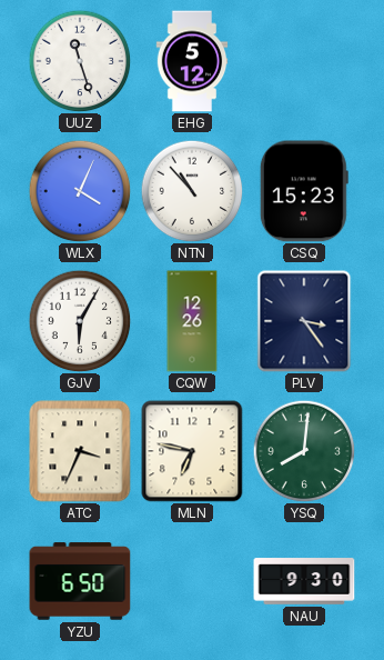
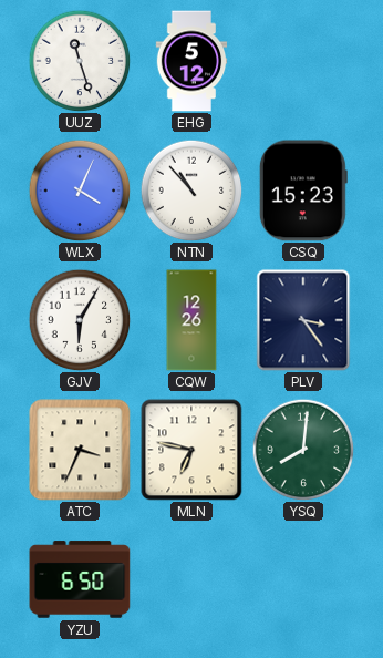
NAU: 9:30 -> none
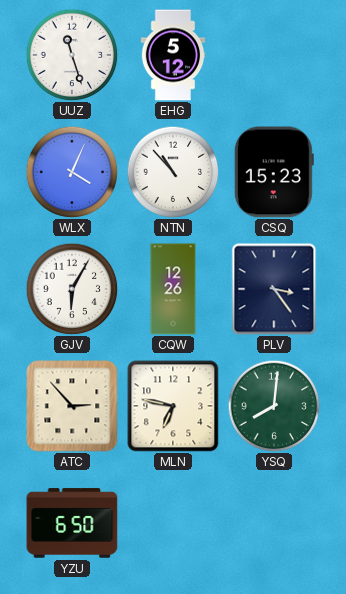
ATC: 3:34 -> 2:53
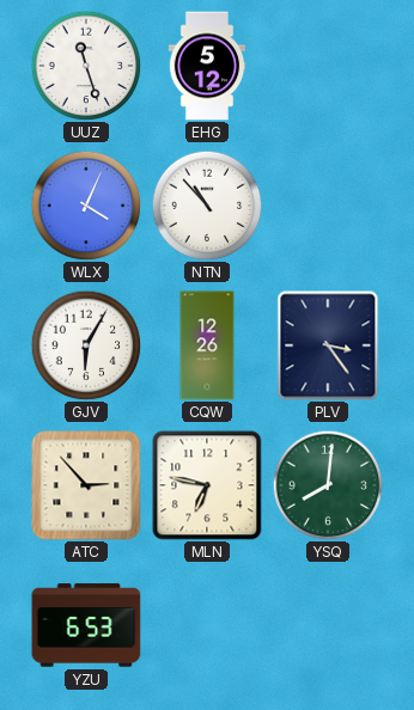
CSQ: 15:23 -> none
YZU: 6:50 -> 6:53
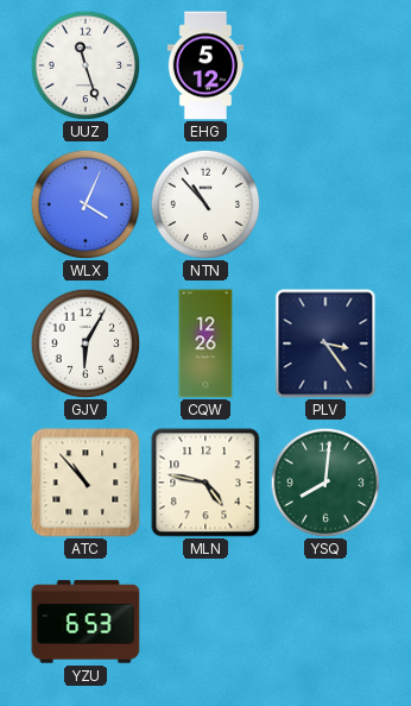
ATC: 2:53 -> 10:53
MLN: 6:47 -> 4:47
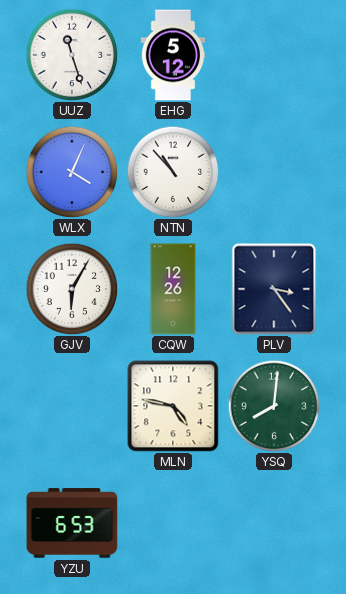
ATC: 10:53 -> none
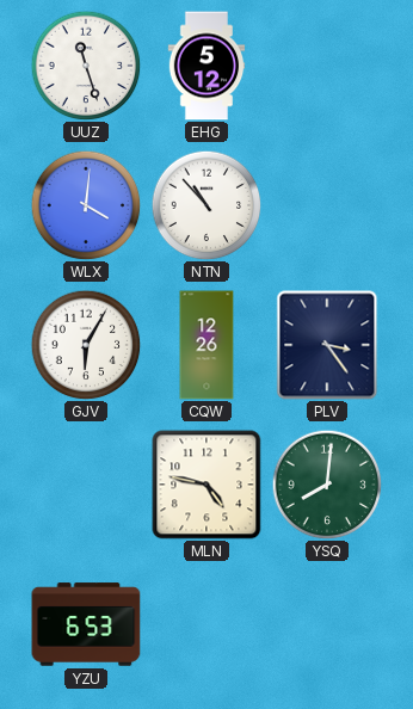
WLX: 4:04 -> 4:01
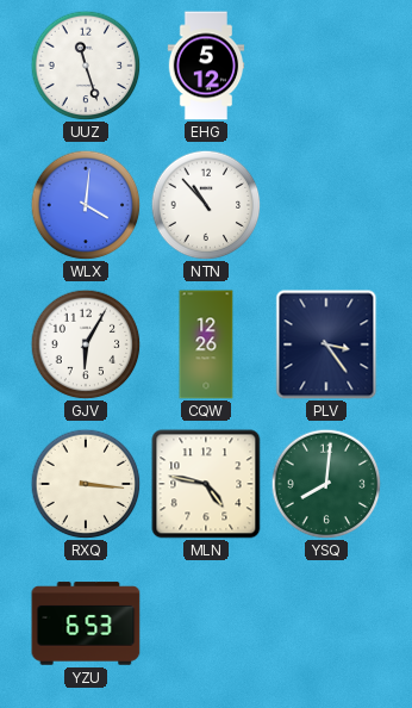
RXQ: none -> 3:16
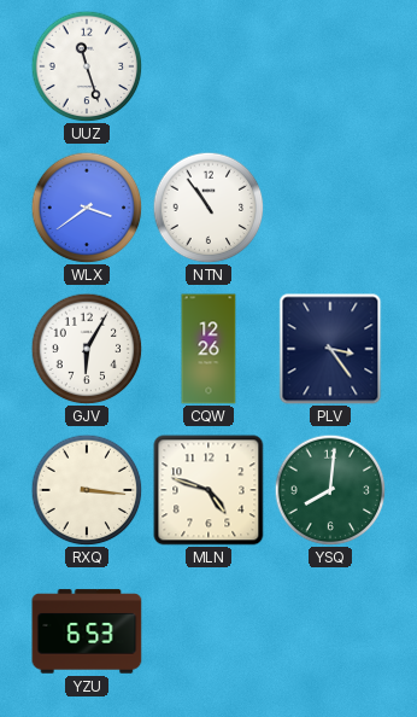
EHG: 5:12 -> none
WLX: 4:01 -> 3:39
NTN: 10:53 -> 10:54
MLN: 4:47 -> 4:48
